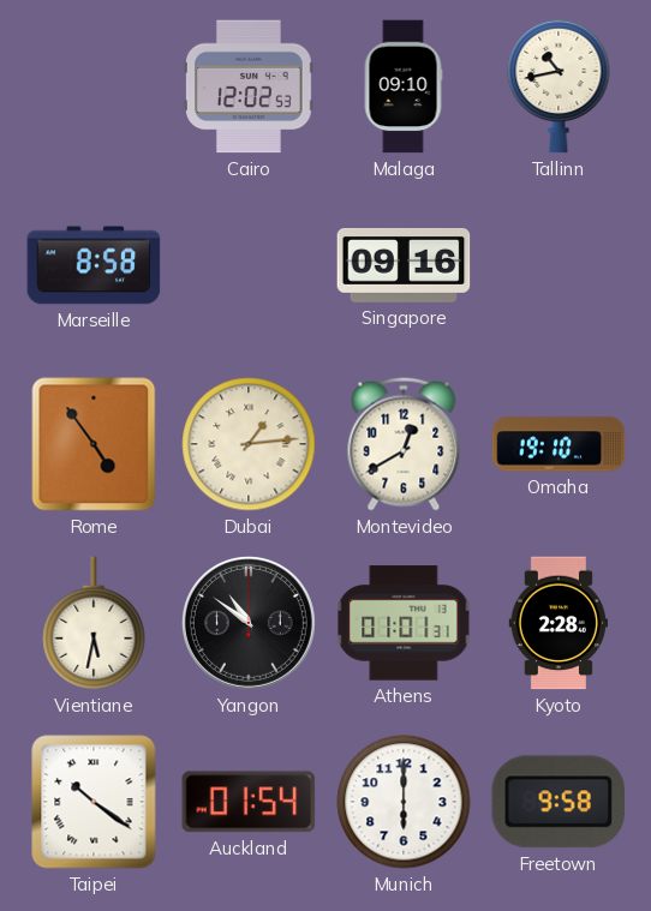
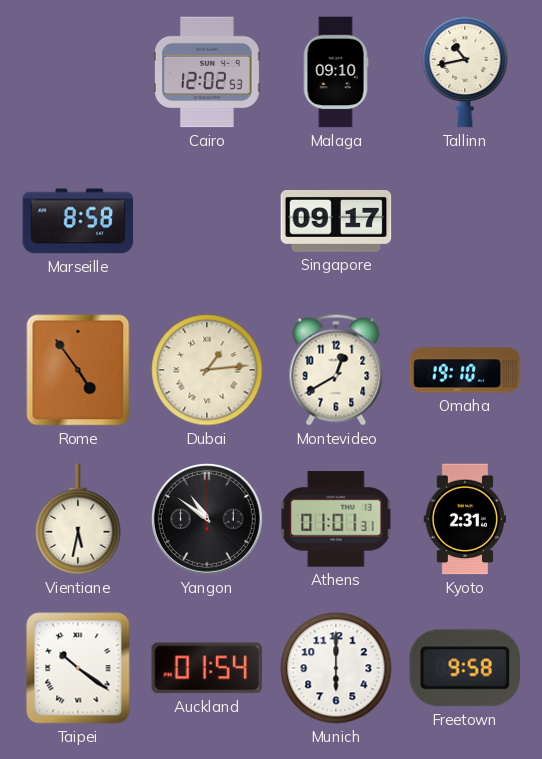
Singapore: 09:16 -> 09:17
Kyoto: 2:28 -> 2:31
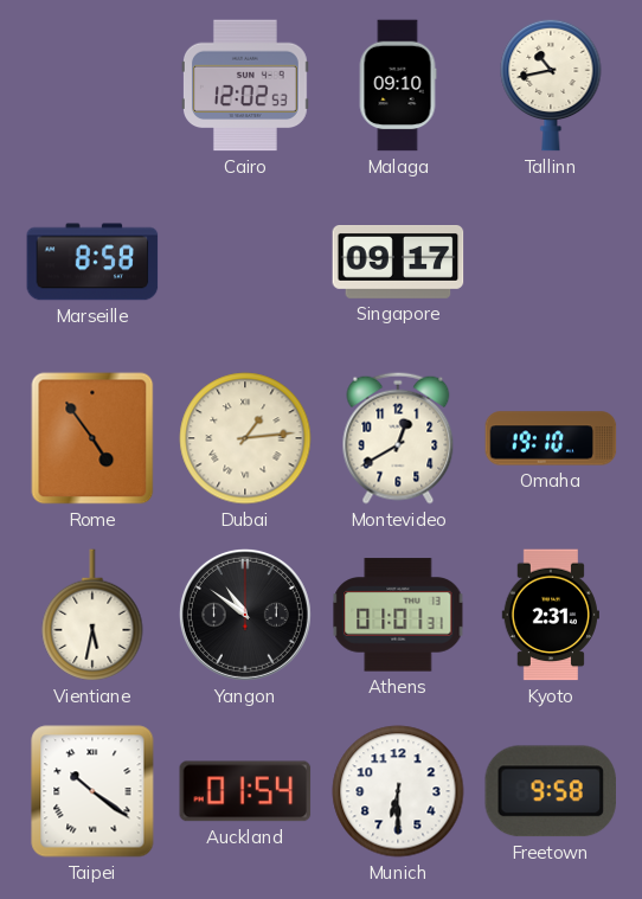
Munich: 6:00 -> 6:30
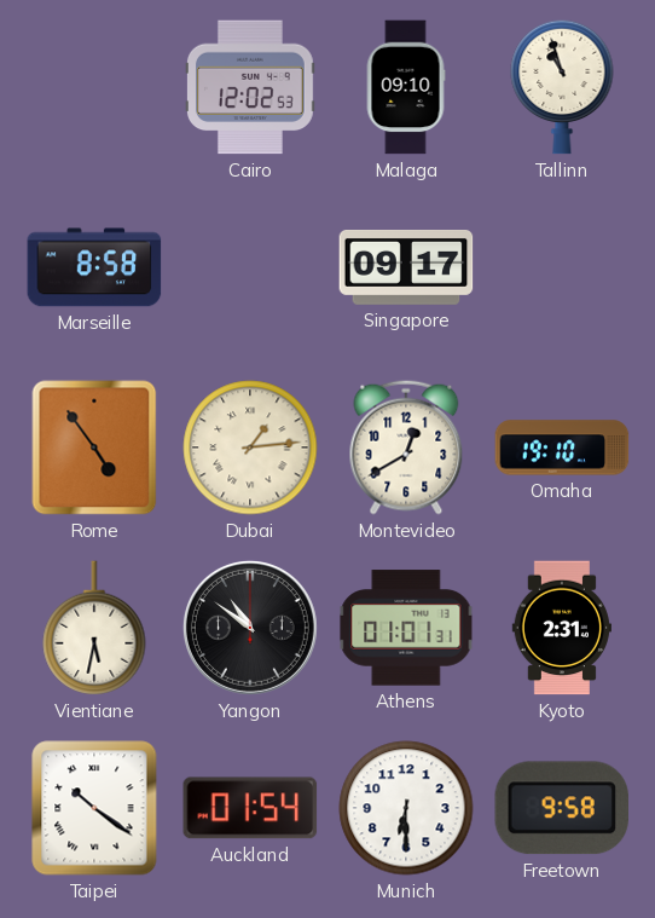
Tallinn: 10:43 -> 10:57
